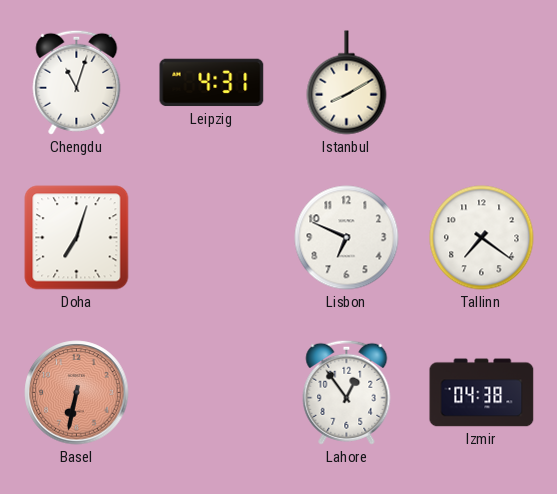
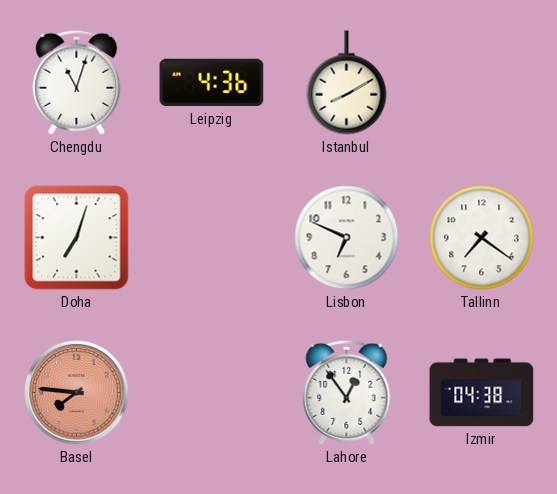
Leipzig: 4:31 -> 4:36
Basel: 6:32 -> 7:46
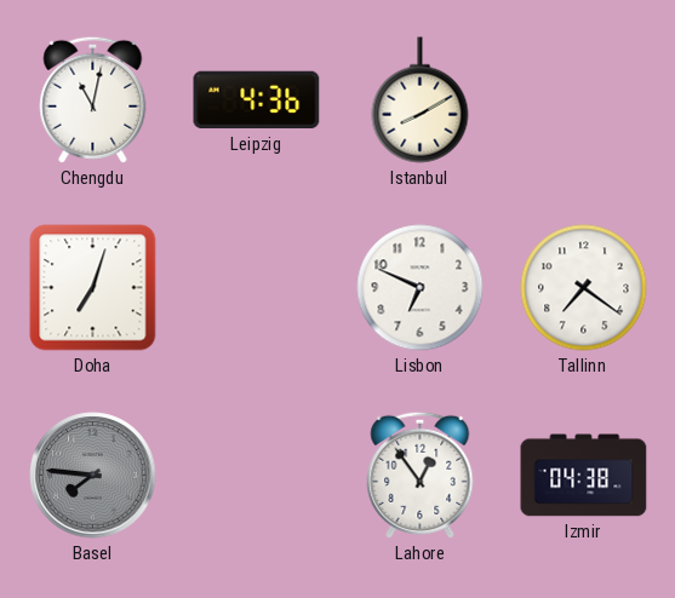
Chengdu: 11:03 -> 11:02
Basel dial: salmon -> grey
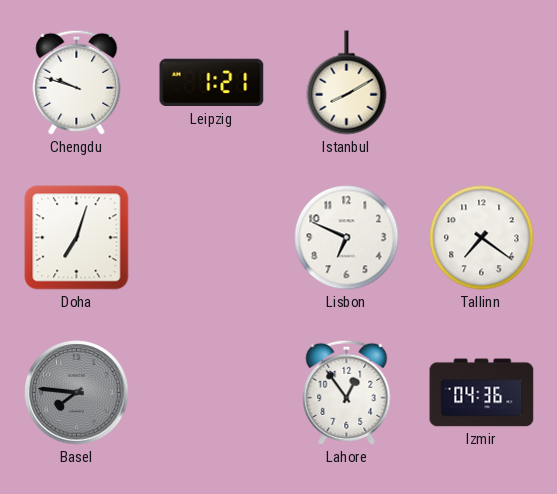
Chengdu: 11:02 -> 9:48
Leipzig: 4:36 -> 1:21
Izmir: 04:38 -> 04:36
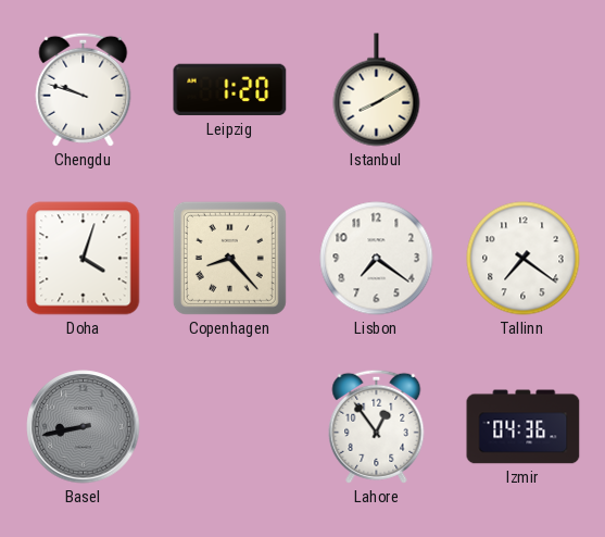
Leipzig: 1:21 -> 1:20
Doha: 7:03 -> 4:03
Copenhagen: none -> 8:23
Lisbon: 6:49 -> 7:21
Basel: 7:46 -> 8:43
